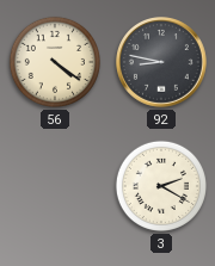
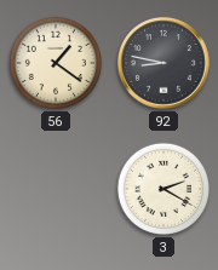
56: 4:21 -> 1:21
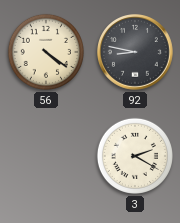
56: 1:21 -> 4:21
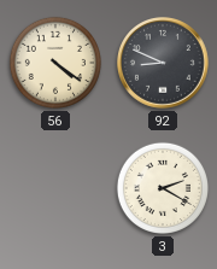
92: 8:47 -> 8:49
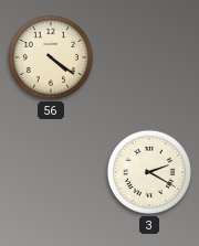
92: 8:49 -> none
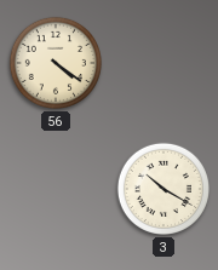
3: 2:20 -> 10:20
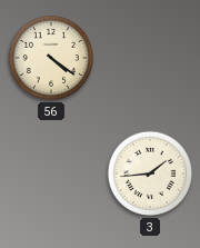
3: 10:20 -> 1:44
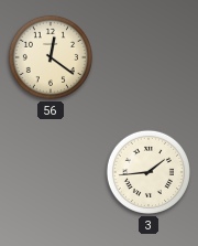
56: 4:21 -> 12:21
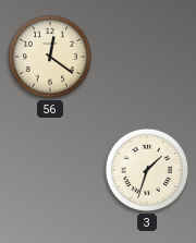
3: 1:44 -> 1:33
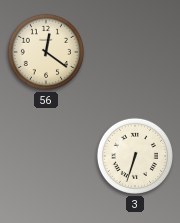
3: 1:33 -> 6:33
